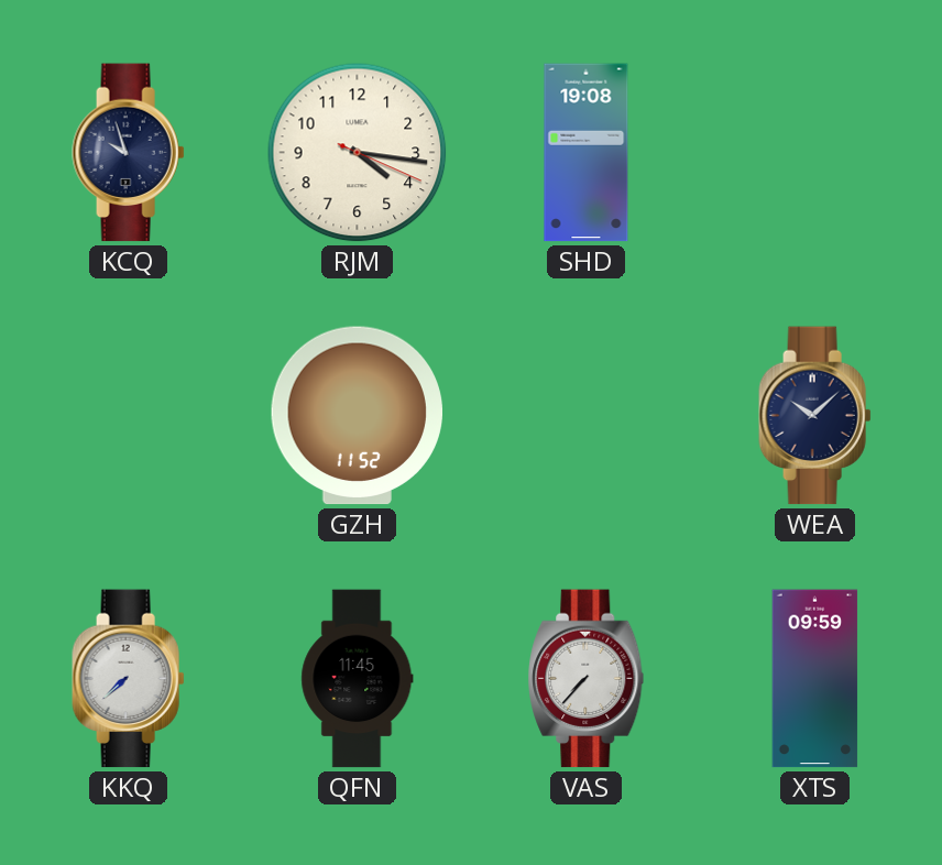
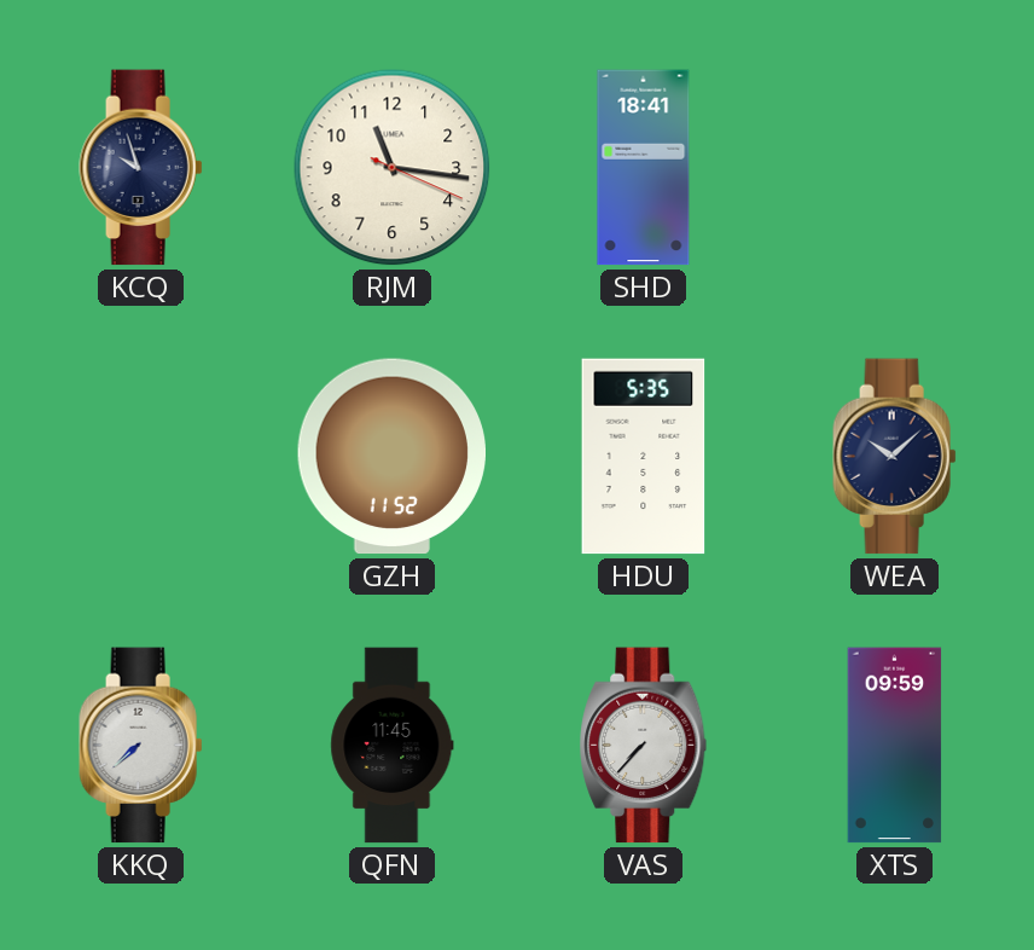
RJM: 4:16 -> 11:16
SHD: 19:08 -> 18:41
HDU: none -> 5:35
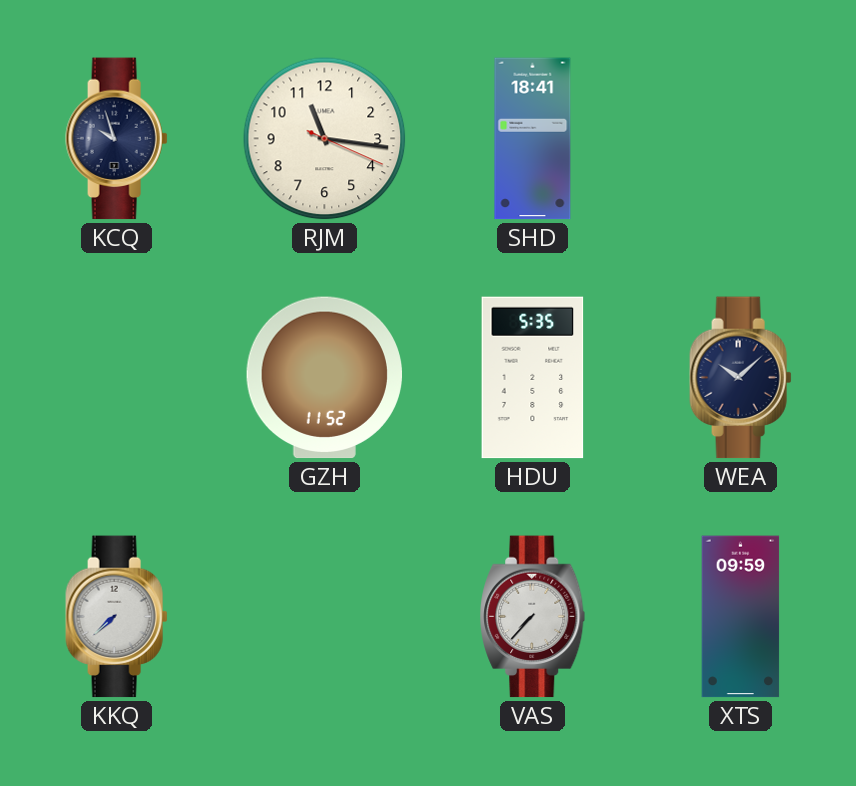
QFN: 11:45 -> none
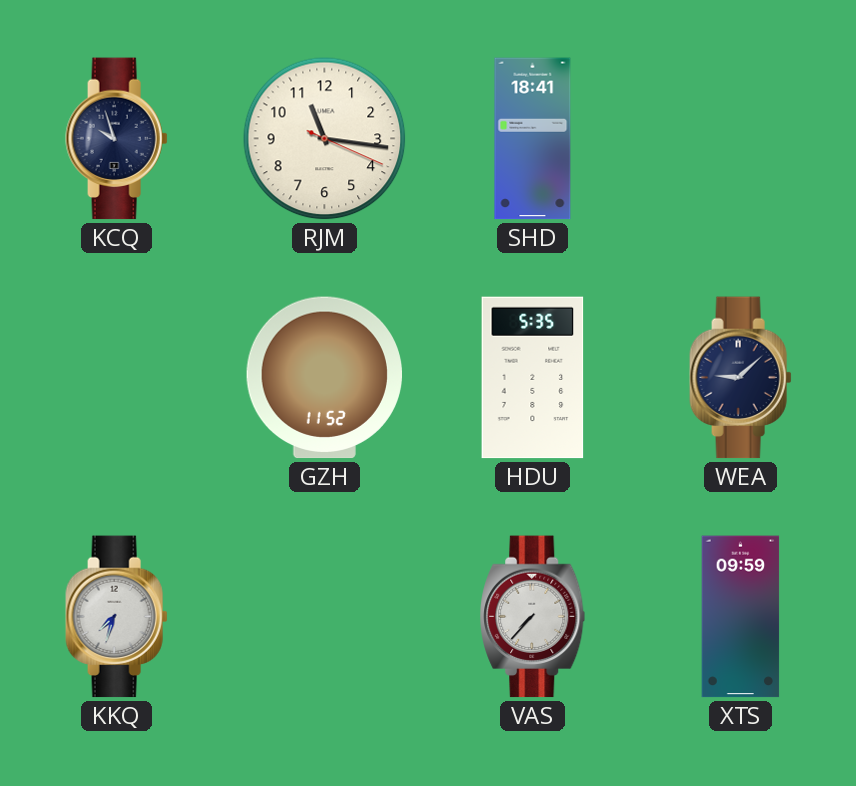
WEA: 10:08 -> 9:08
KKQ: 7:38 -> 7:33
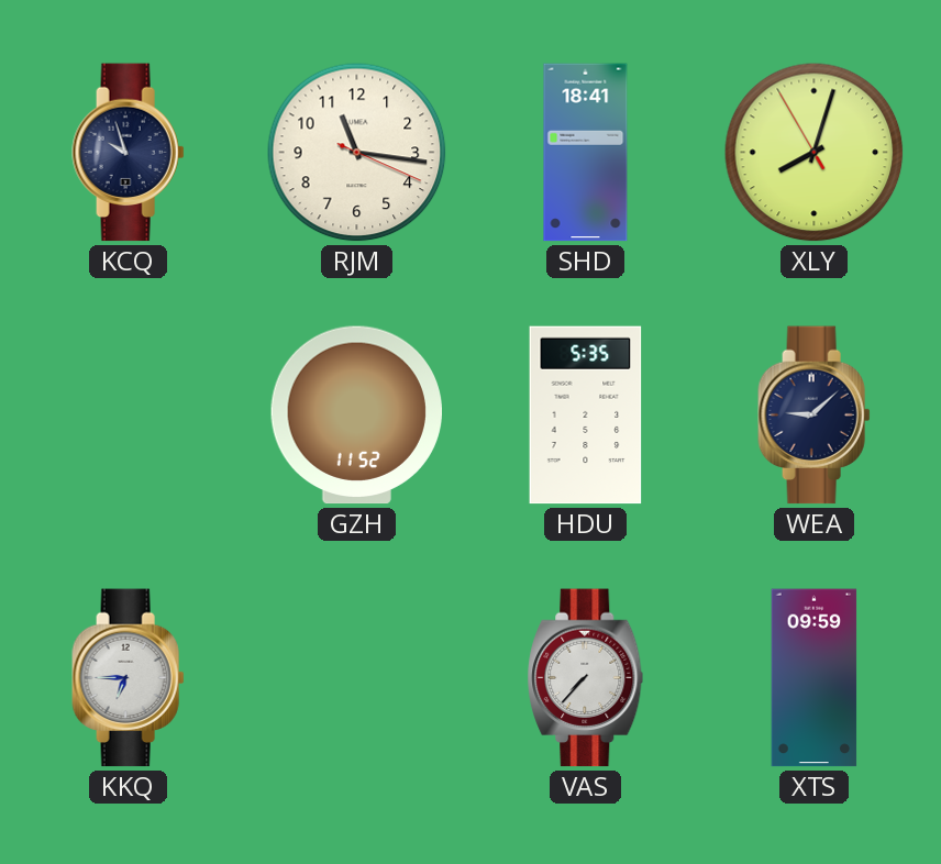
XLY: none -> 8:02
KKQ: 7:33 -> 6:45
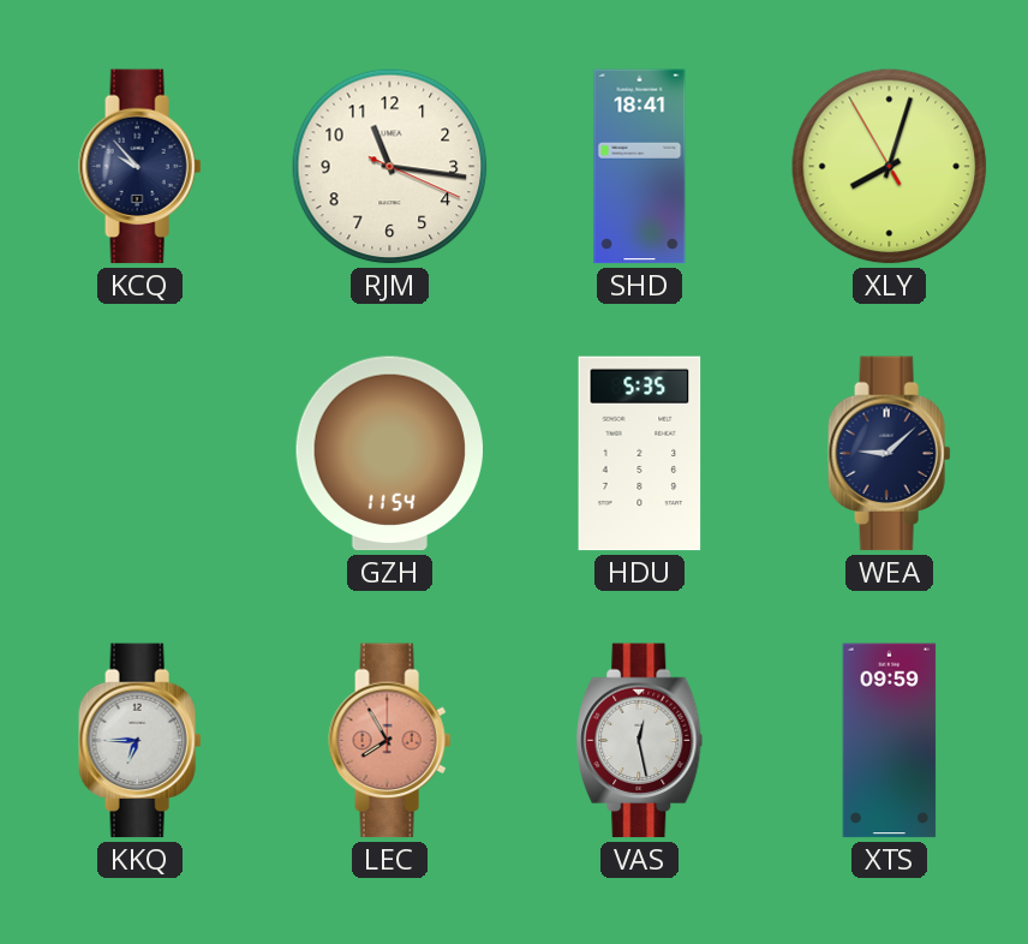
KCQ: 9:57 -> 9:53
GZH: 11:52 -> 11:54
LEC: none -> 7:55
VAS: 7:37 -> 12:28
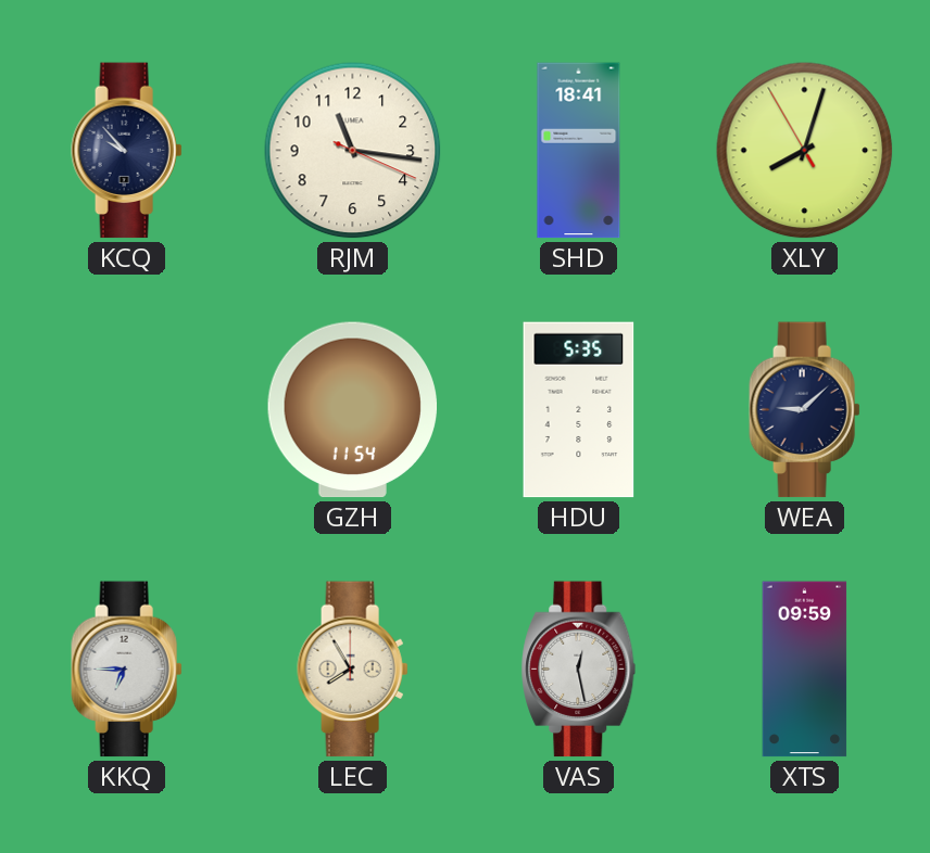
LEC dial: salmon -> cream
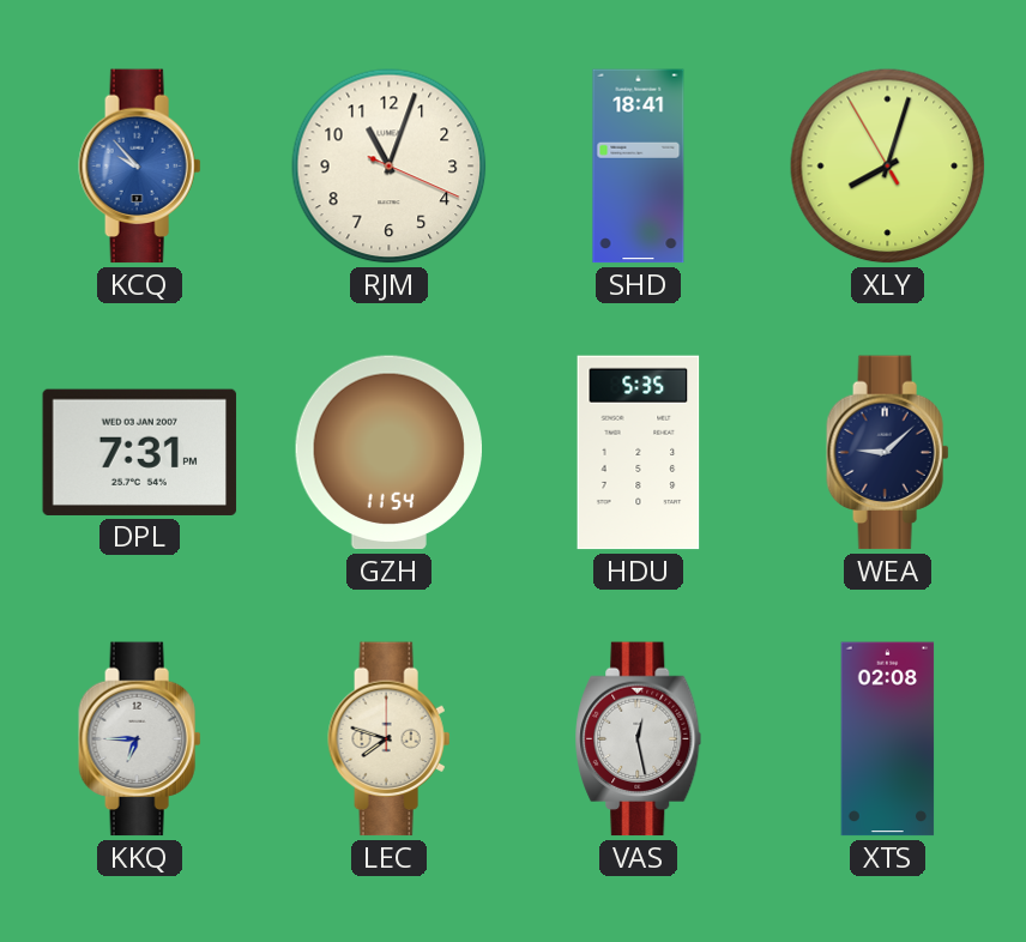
KCQ dial: navy -> blue
RJM: 11:16 -> 11:03
DPL: none -> 7:31
LEC: 7:55 -> 7:48
XTS: 09:59 -> 02:08
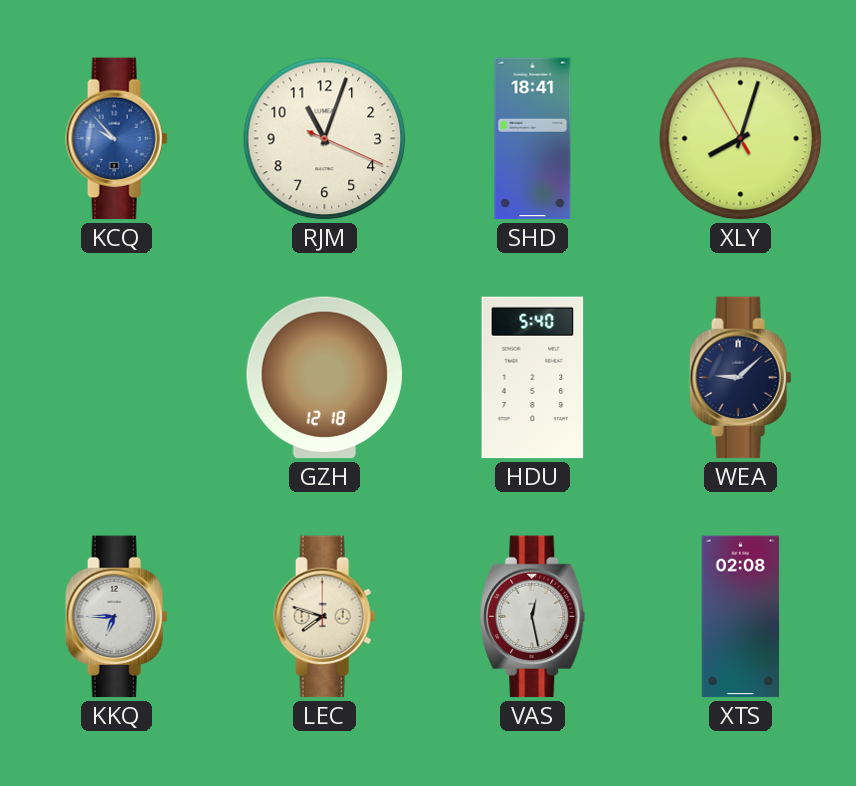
DPL: 7:31 -> none
GZH: 11:54 -> 12:18
HDU: 5:35 -> 5:40
